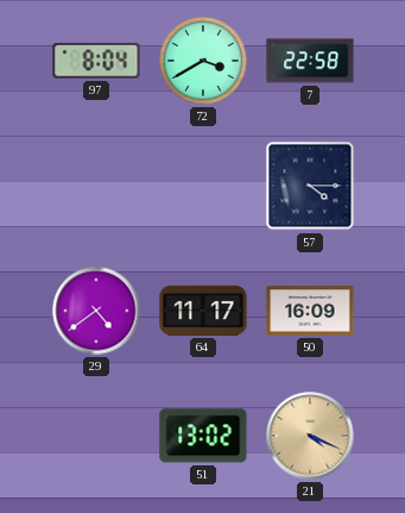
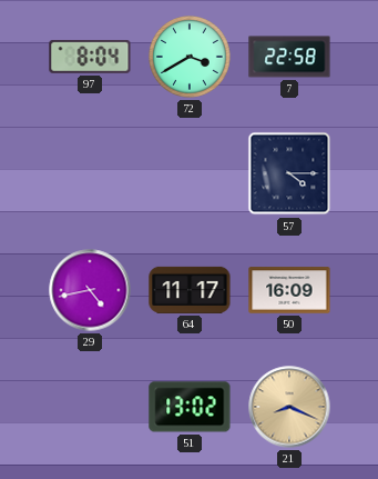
29: 4:39 -> 4:43
21: 4:19 -> 8:19
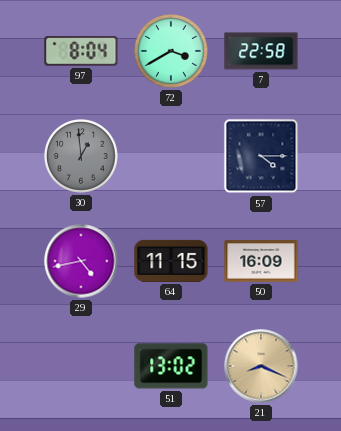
30: none -> 12:59
64: 11:17 -> 11:15
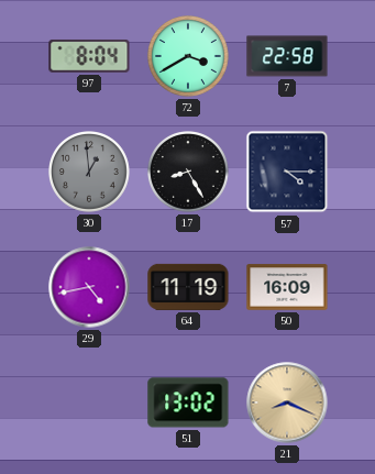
17: none -> 8:25
64: 11:15 -> 11:19
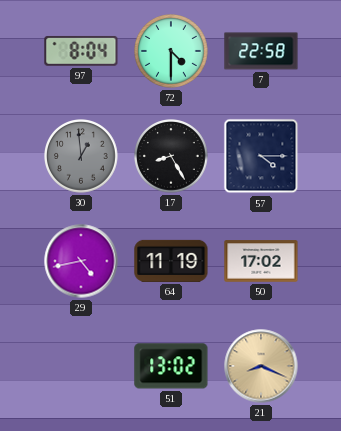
72: 3:40 -> 4:30
50: 16:09 -> 17:02
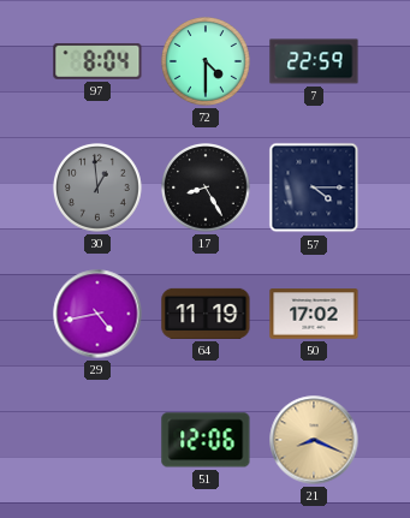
7: 22:58 -> 22:59
51: 13:02 -> 12:06
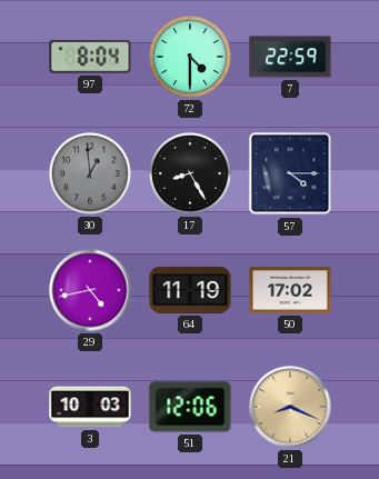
3: none -> 10:03
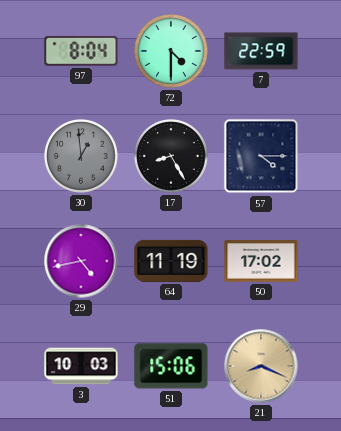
51: 12:06 -> 15:06
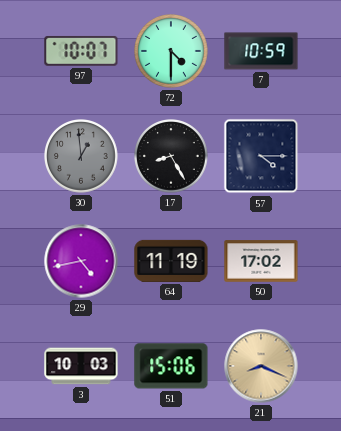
97: 8:04 -> 10:07
7: 22:59 -> 10:59
